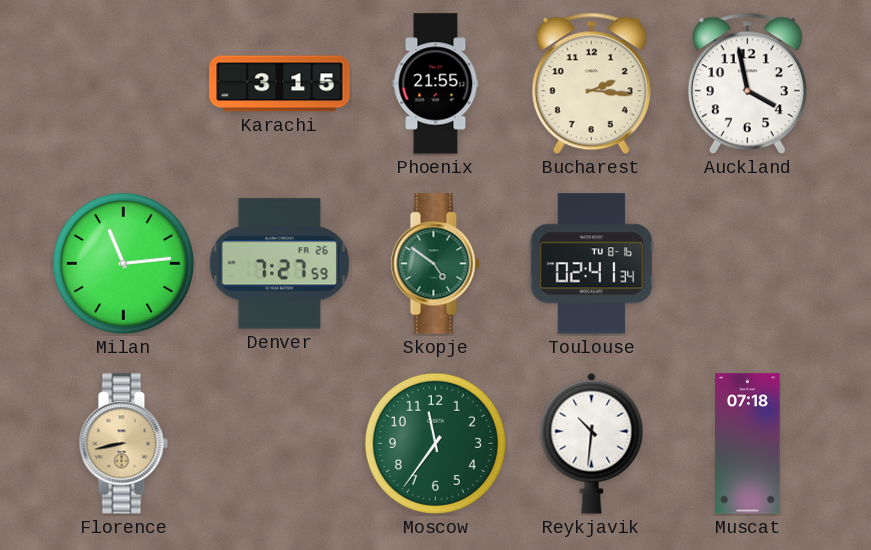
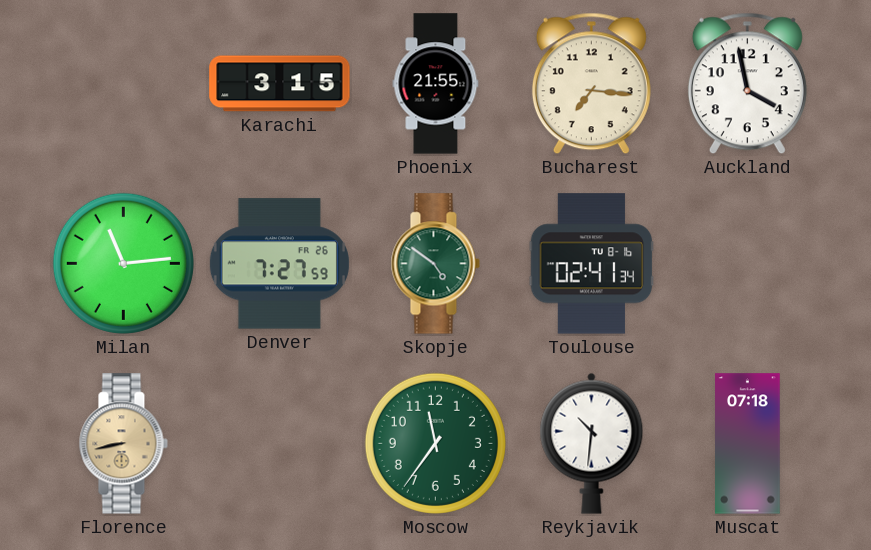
Bucharest: 2:16 -> 7:16
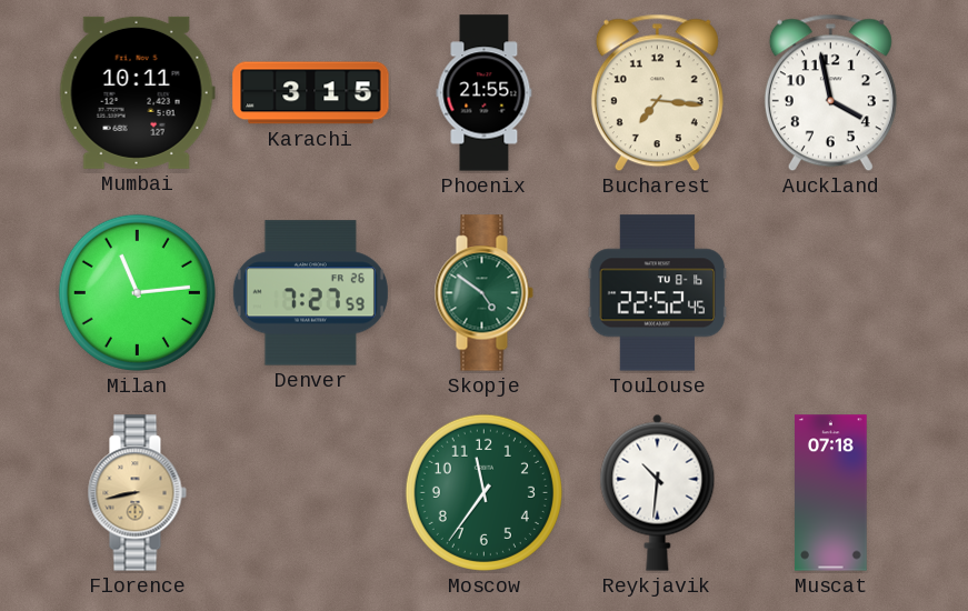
Mumbai: none -> 10:11
Toulouse: 02:41 -> 22:52
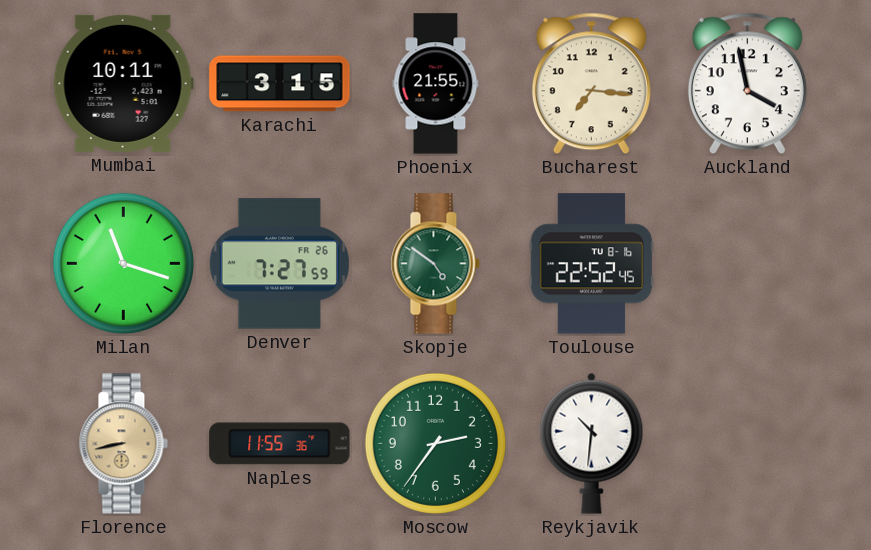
Milan: 11:14 -> 11:18
Naples: none -> 11:55
Moscow: 11:36 -> 2:36
Muscat: 07:18 -> none
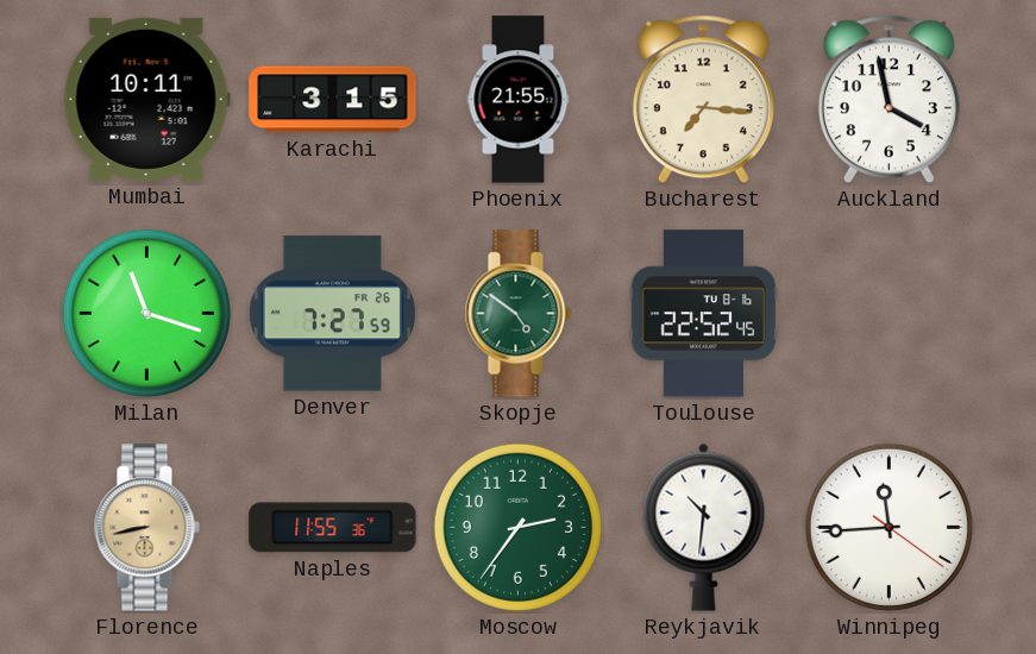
Winnipeg: none -> 11:44
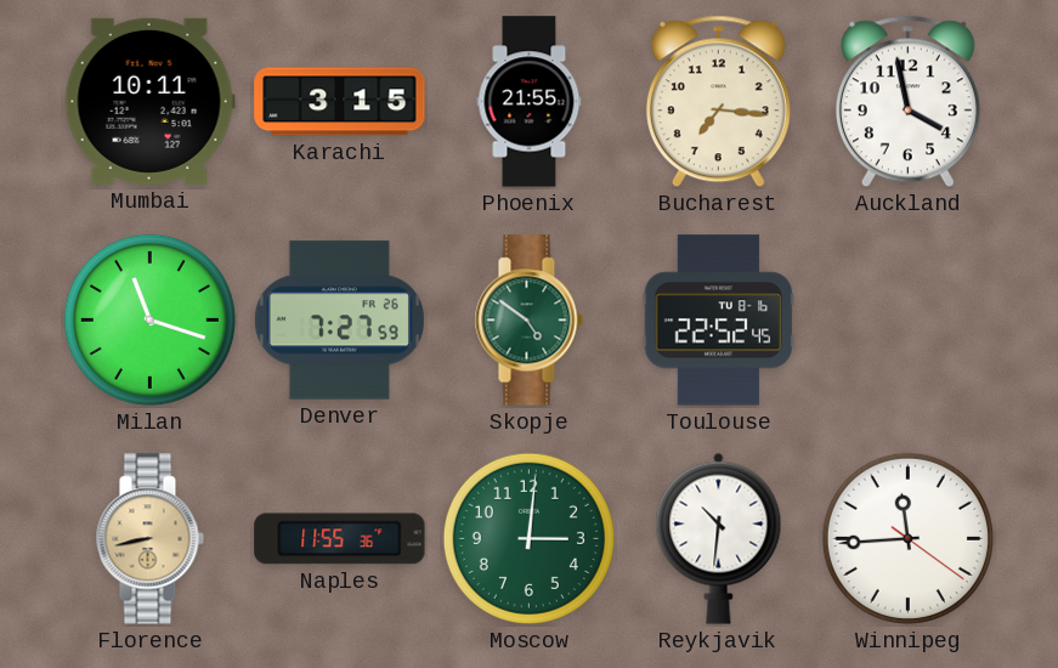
Moscow: 2:36 -> 3:01
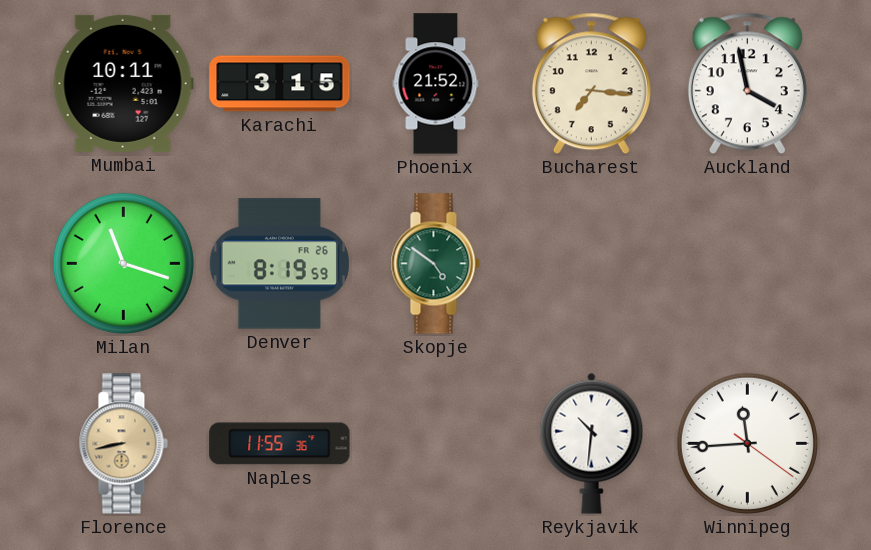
Phoenix: 21:55 -> 21:52
Denver: 7:27 -> 8:19
Toulouse: 22:52 -> none
Moscow: 3:01 -> none
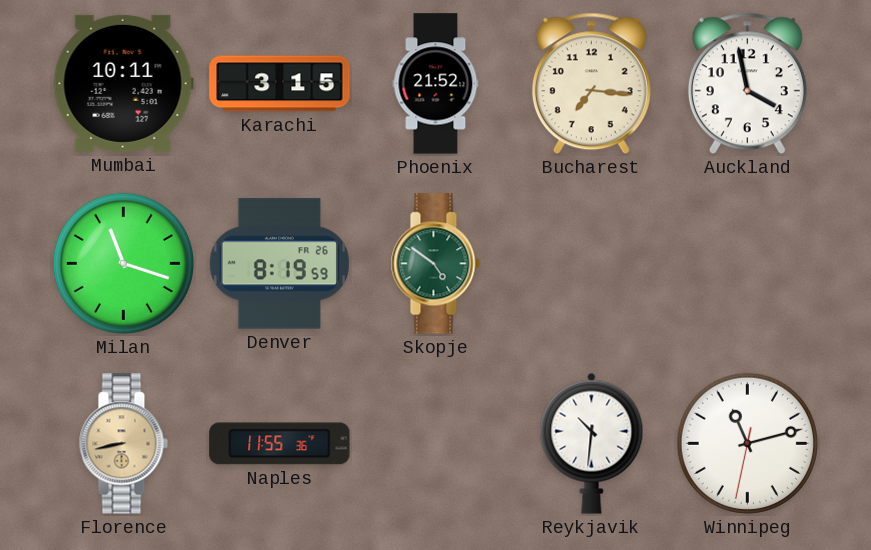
Winnipeg: 11:44 -> 11:12
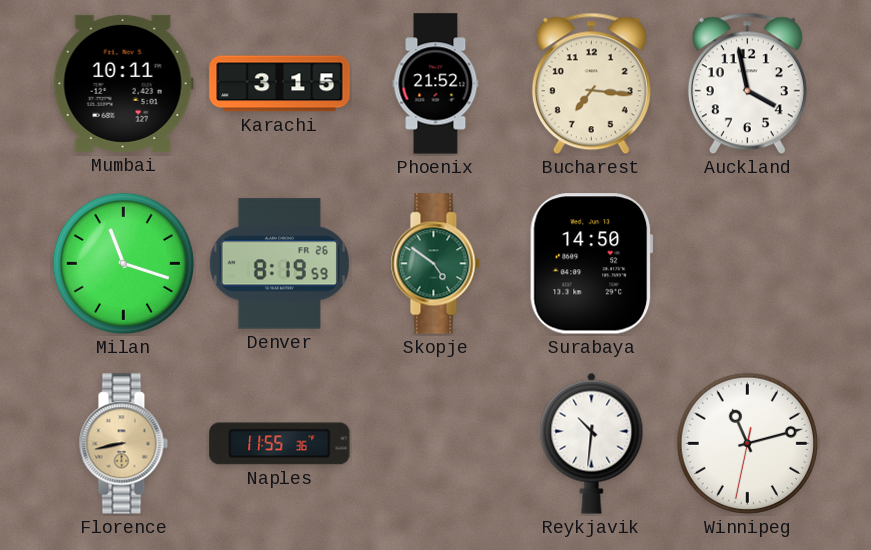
Surabaya: none -> 14:50
